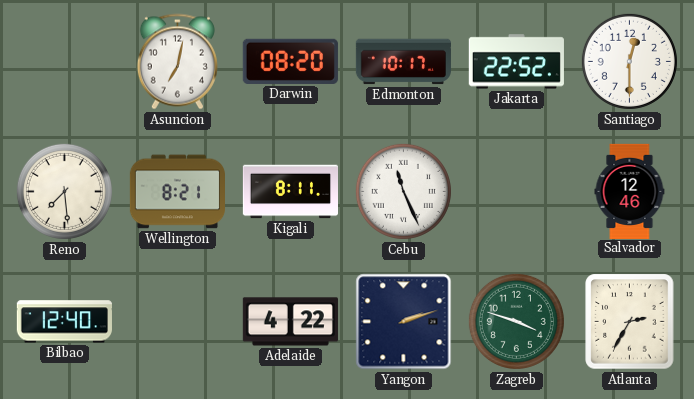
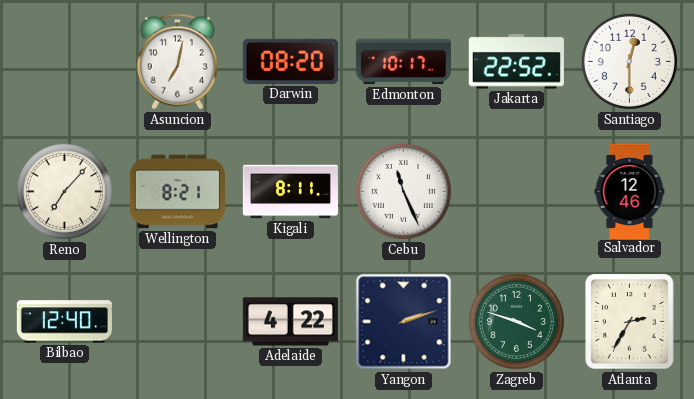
Reno: 7:29 -> 7:07
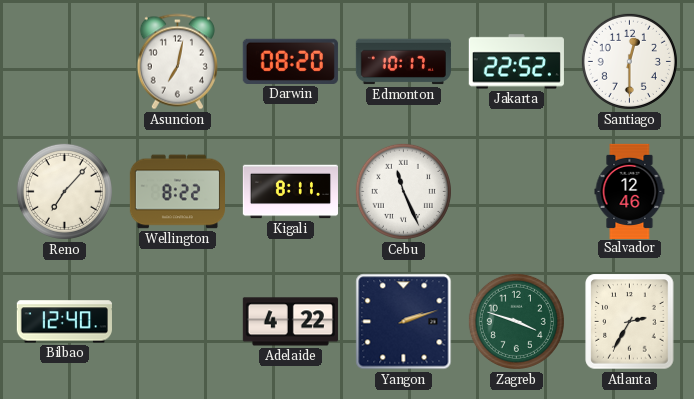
Wellington: 8:21 -> 8:22
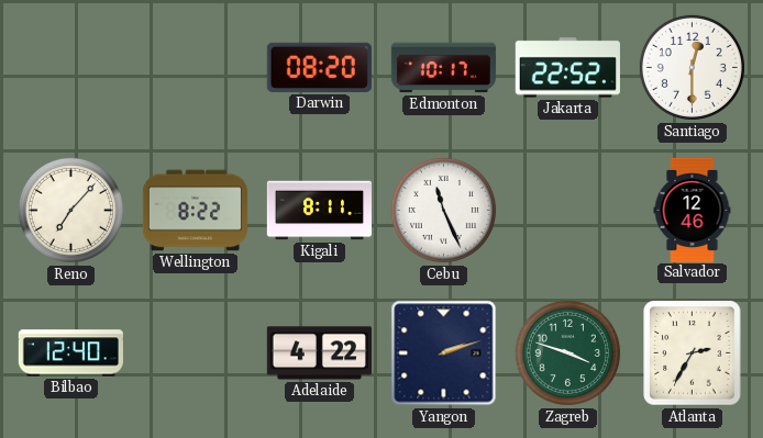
Asuncion: 7:02 -> none
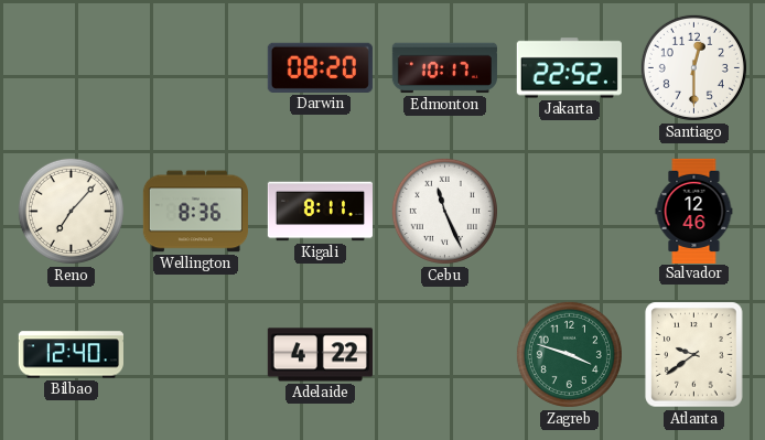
Wellington: 8:22 -> 8:36
Yangon: 2:12 -> none
Atlanta: 2:35 -> 9:39
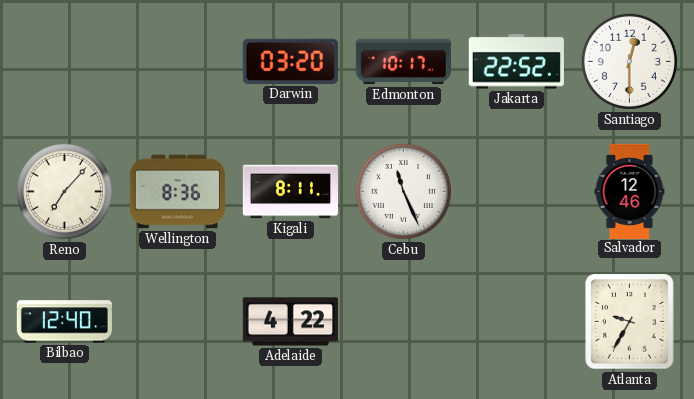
Darwin: 08:20 -> 03:20
Zagreb: 3:48 -> none
Atlanta: 9:39 -> 9:35
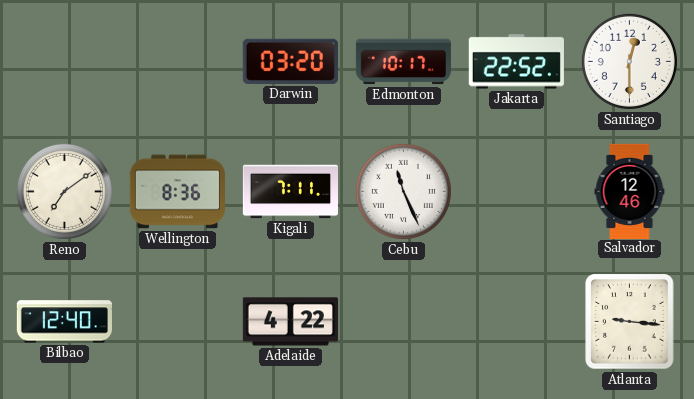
Reno: 7:07 -> 7:09
Kigali: 8:11 -> 7:11
Atlanta: 9:35 -> 9:16
